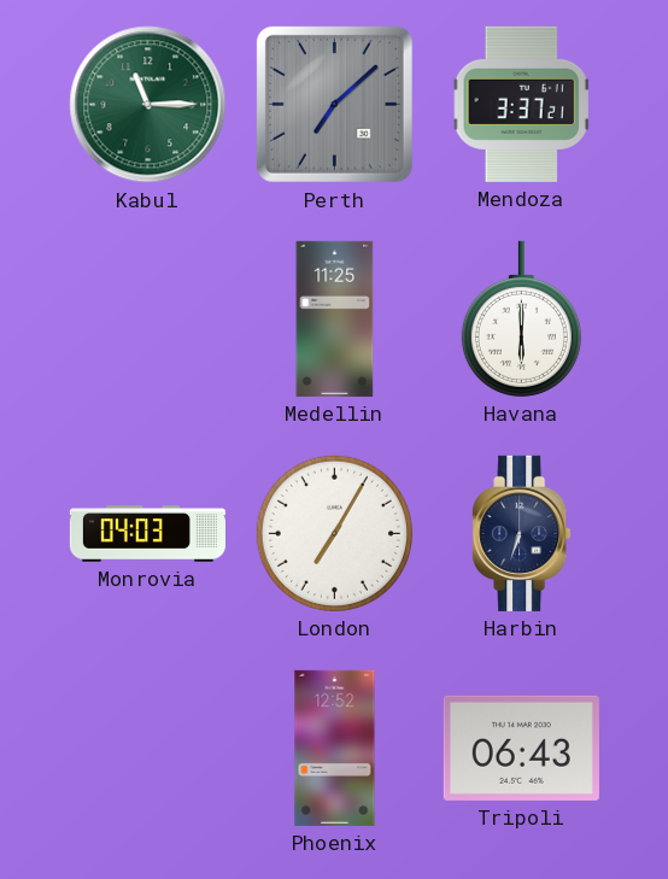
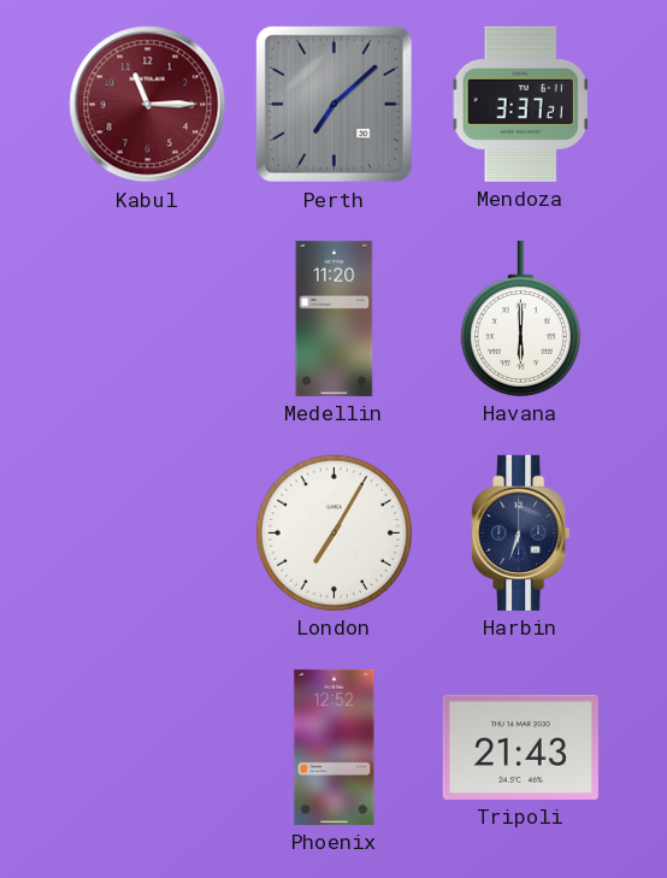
Kabul dial: green -> burgundy
Medellin: 11:25 -> 11:20
Monrovia: 04:03 -> none
Tripoli: 06:43 -> 21:43
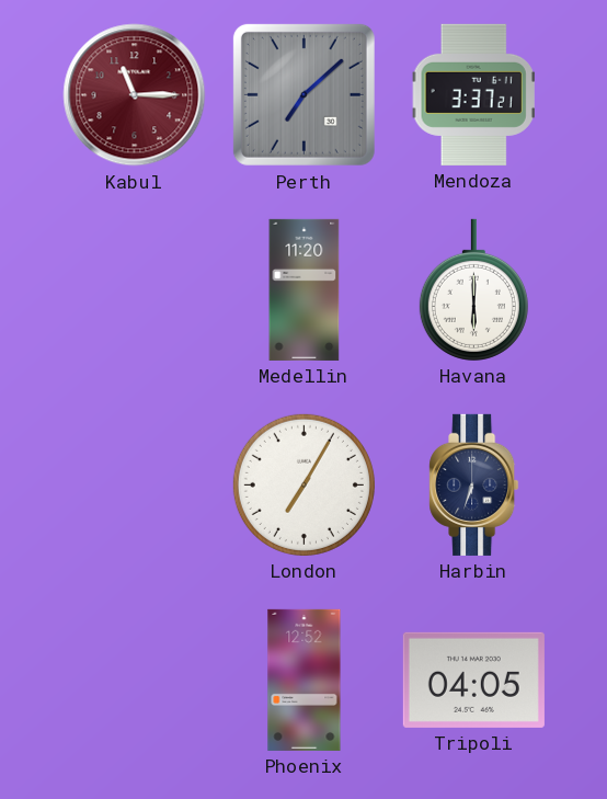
Tripoli: 21:43 -> 04:05
